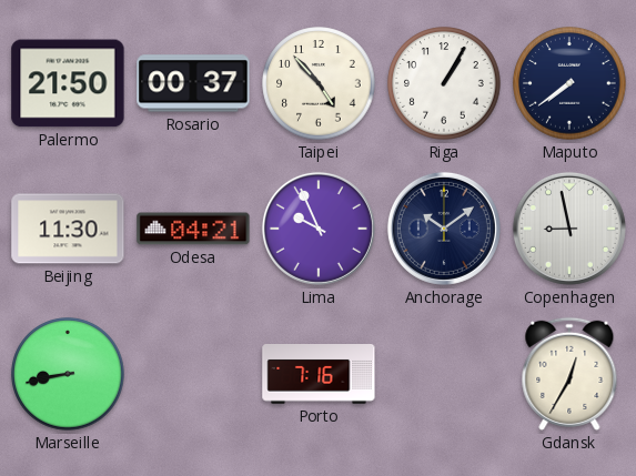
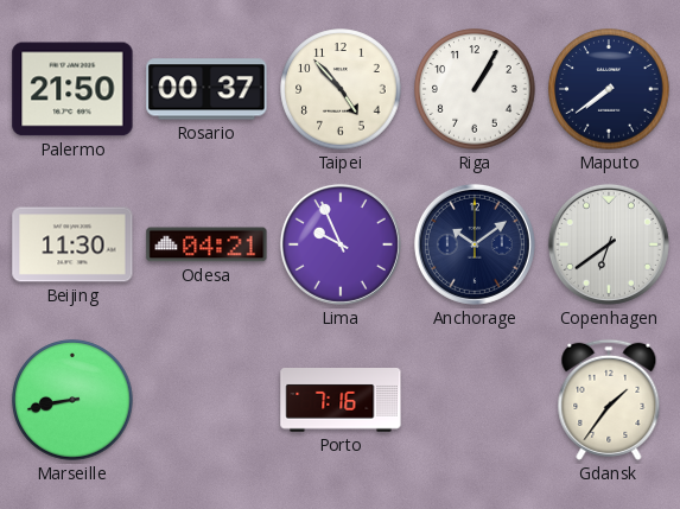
Copenhagen: 8:58 -> 6:39
Gdansk: 12:35 -> 1:36
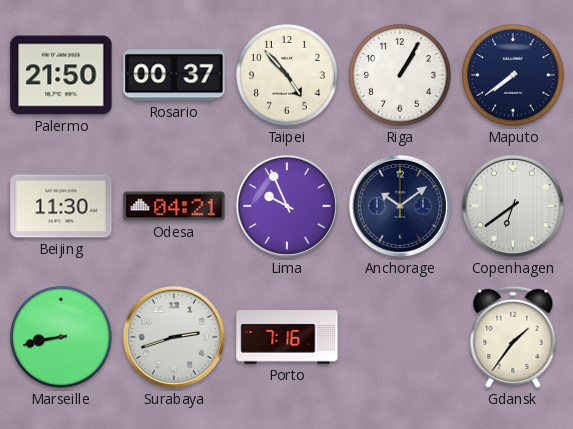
Surabaya: none -> 2:42
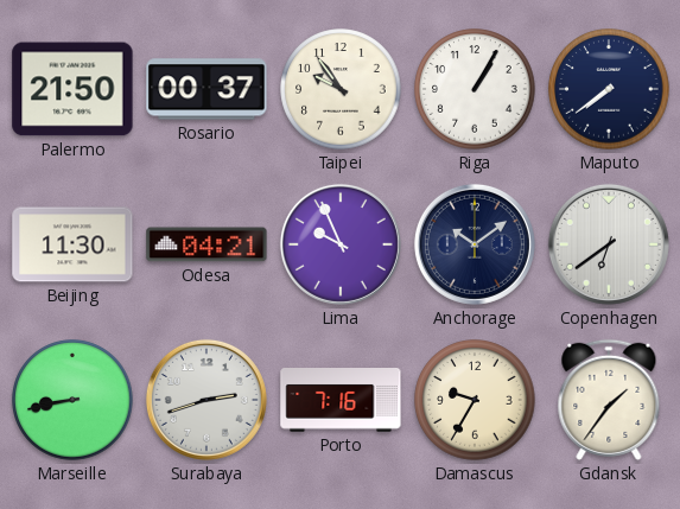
Taipei: 4:53 -> 9:54
Damascus: none -> 9:35
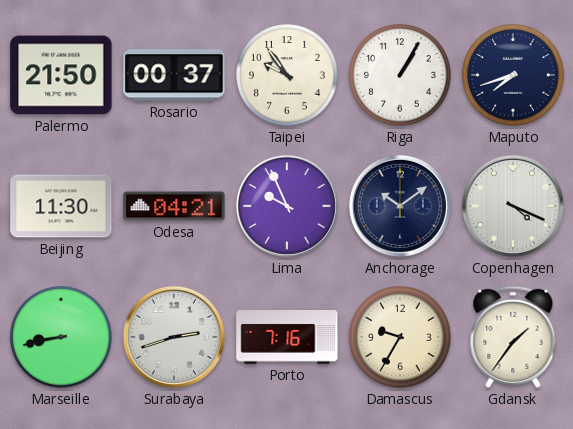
Maputo: 7:39 -> 7:42
Copenhagen: 6:39 -> 4:19
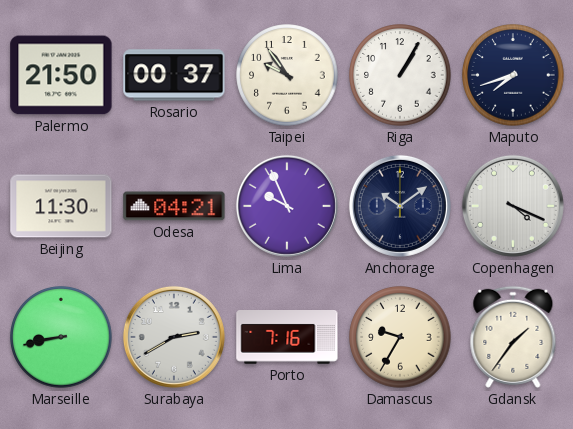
Surabaya: 2:42 -> 2:40
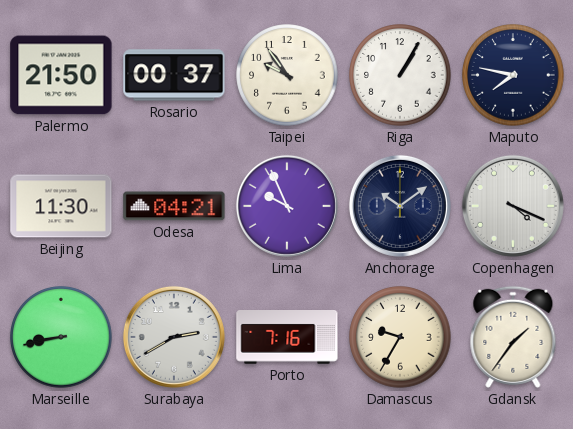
Maputo: 7:42 -> 7:47
